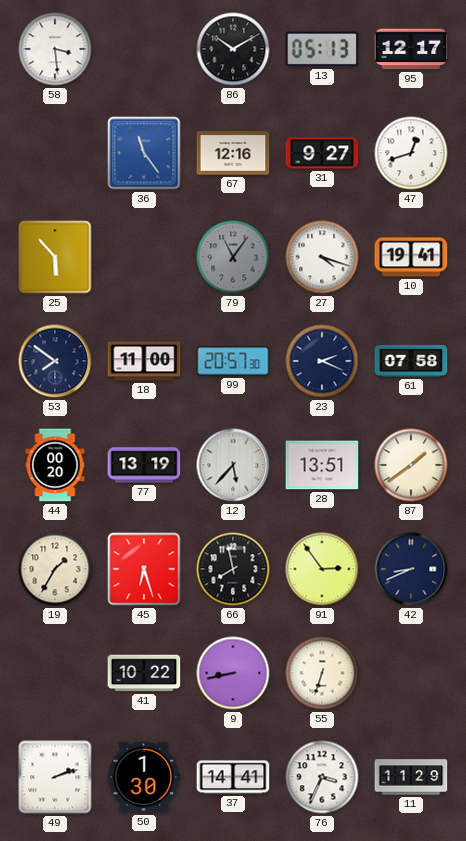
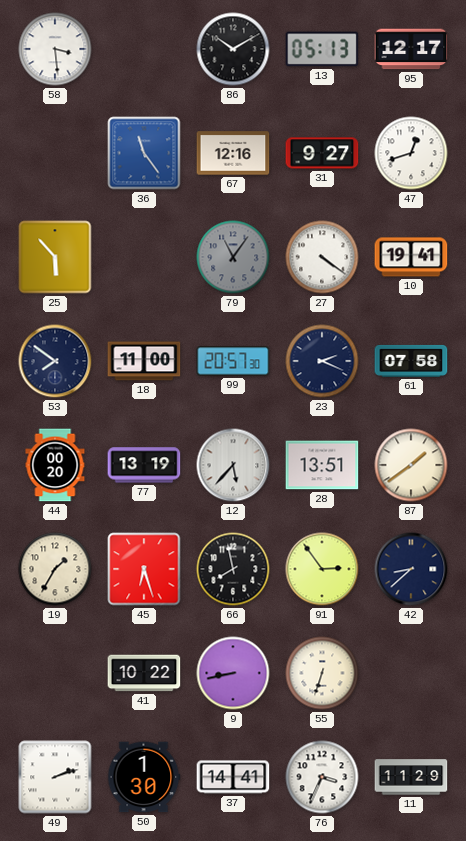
27: 4:18 -> 4:21
42: 8:41 -> 8:38
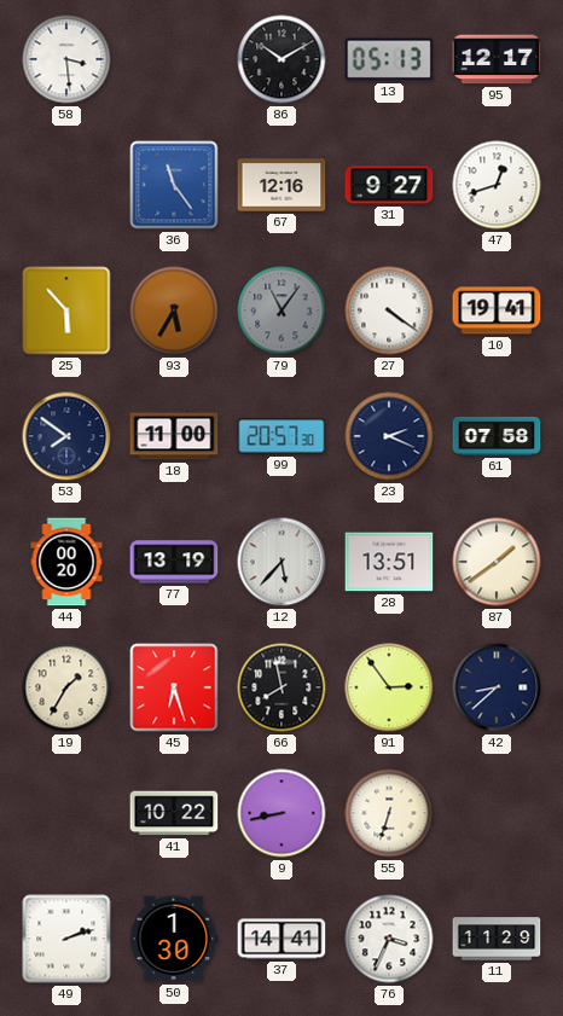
93: none -> 5:35
